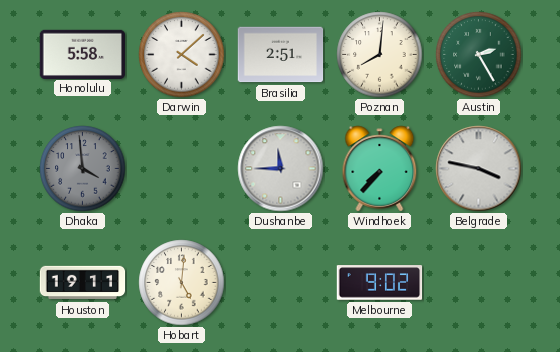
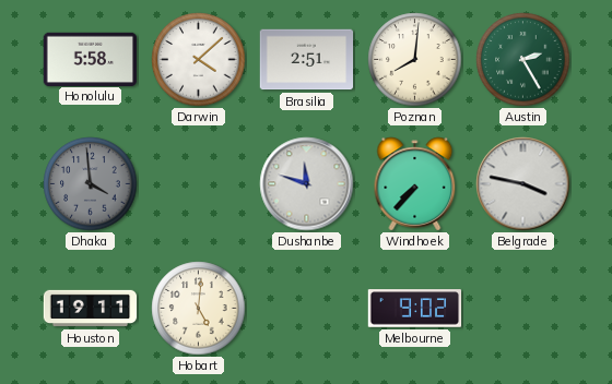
Dushanbe: 11:45 -> 11:48
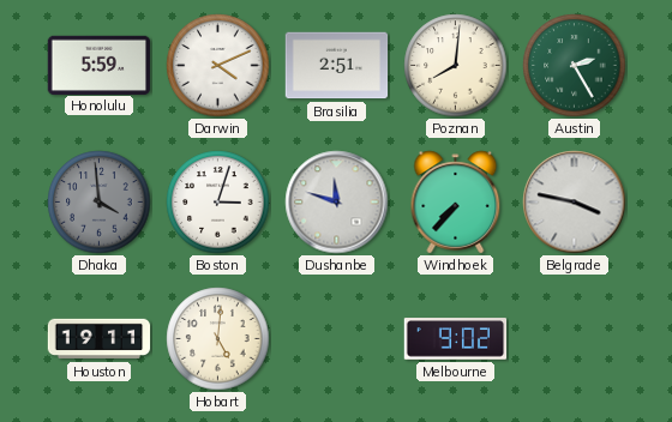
Honolulu: 5:58 -> 5:59
Darwin: 4:08 -> 4:11
Boston: none -> 3:03
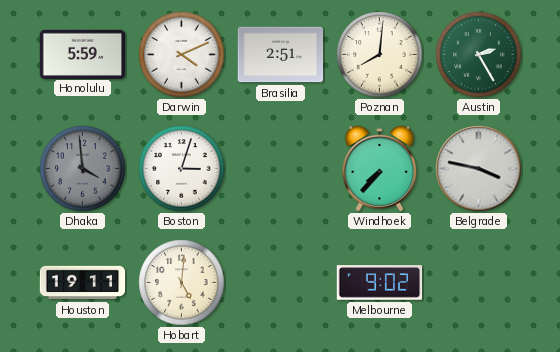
Dushanbe: 11:48 -> none
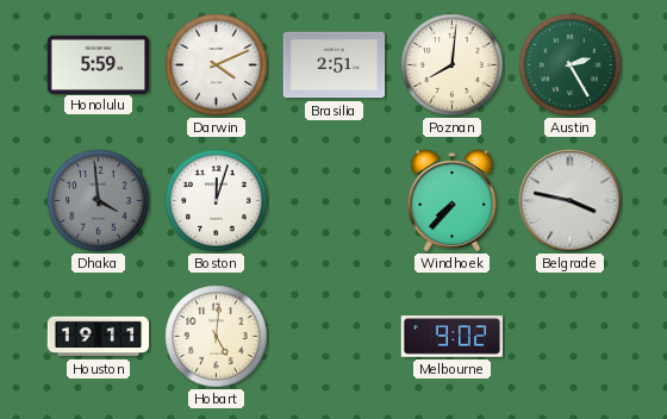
Boston: 3:03 -> 12:03
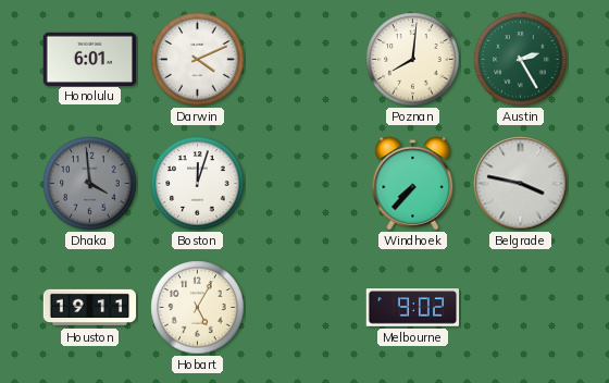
Honolulu: 5:59 -> 6:01
Brasilia: 2:51 -> none
Hobart: 5:01 -> 5:05
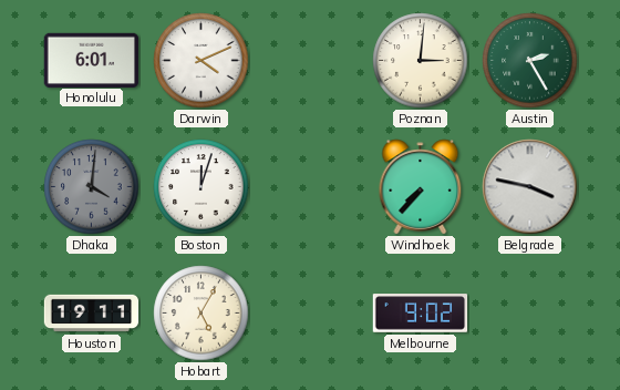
Poznan: 8:01 -> 3:01
Dhaka: 3:59 -> 4:01
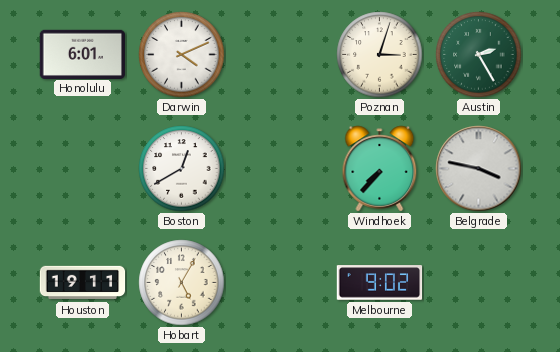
Poznan: 3:01 -> 3:03
Dhaka: 4:01 -> none
Boston: 12:03 -> 12:40
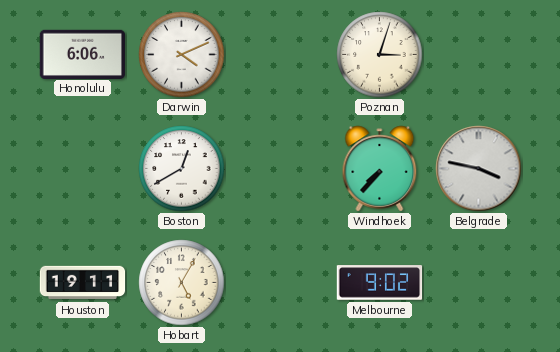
Honolulu: 6:01 -> 6:06
Austin: 2:25 -> none
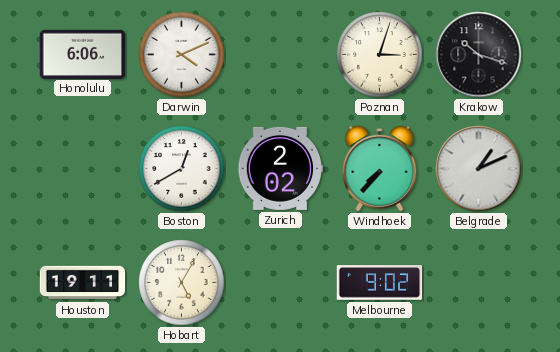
Krakow: none -> 10:18
Zurich: none -> 2:02
Belgrade: 3:47 -> 1:11
